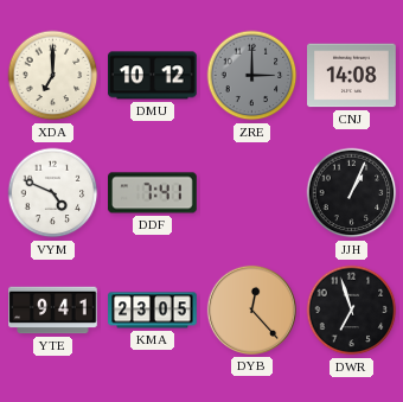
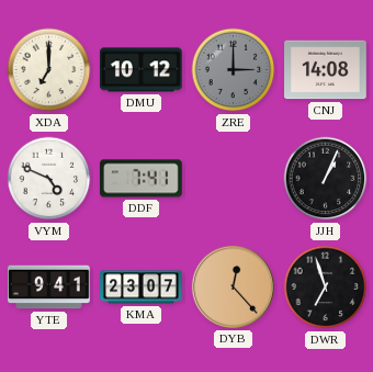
KMA: 23:05 -> 23:07
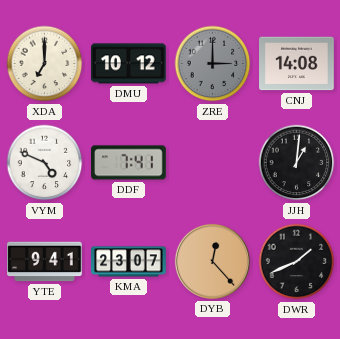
JJH: 1:04 -> 1:01
DWR: 6:57 -> 1:41
